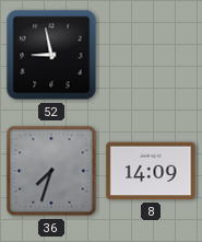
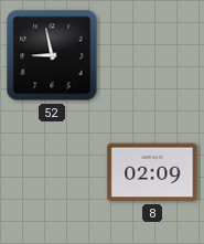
36: 7:33 -> none
8: 14:09 -> 02:09
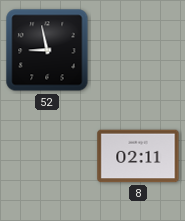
8: 02:09 -> 02:11
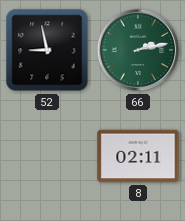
66: none -> 2:13
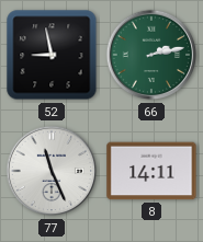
77: none -> 11:26
8: 02:11 -> 14:11
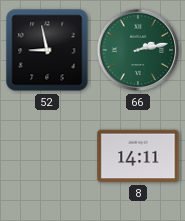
77: 11:26 -> none
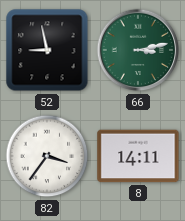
66: 2:13 -> 3:13
82: none -> 3:36
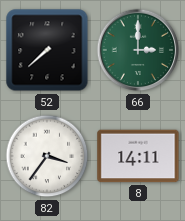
52: 8:58 -> 7:38
66: 3:13 -> 3:00
